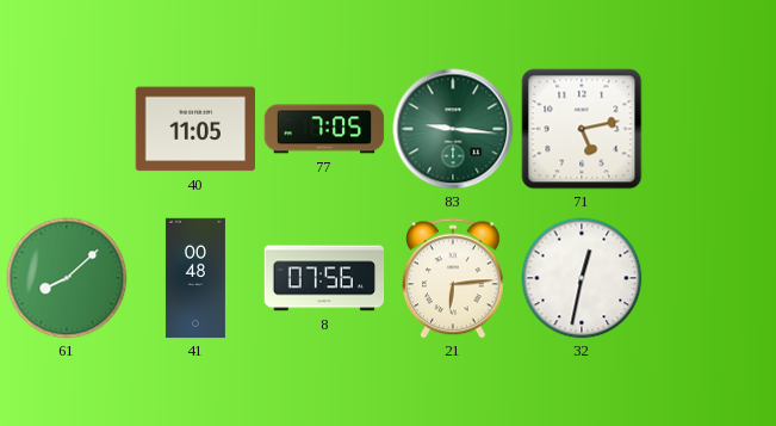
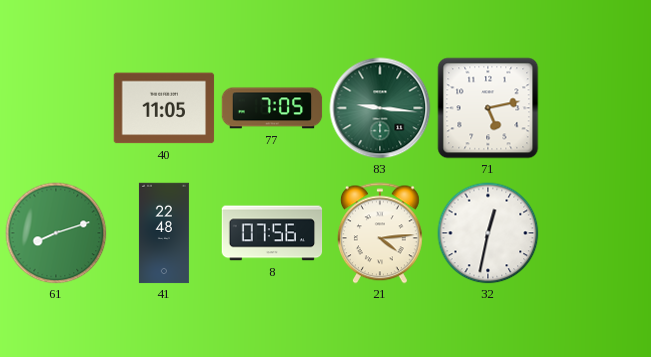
61: 8:08 -> 8:12
41: 00:48 -> 22:48
21: 6:14 -> 4:14
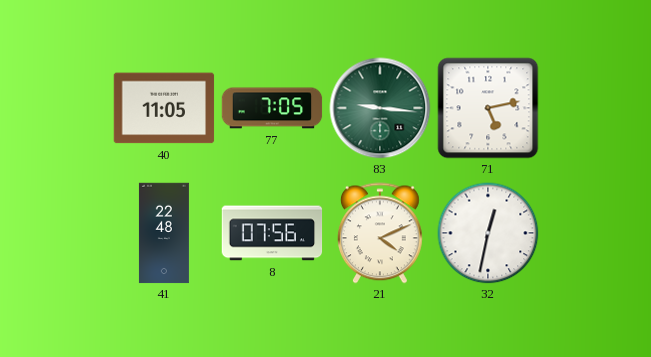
61: 8:12 -> none
21: 4:14 -> 4:11
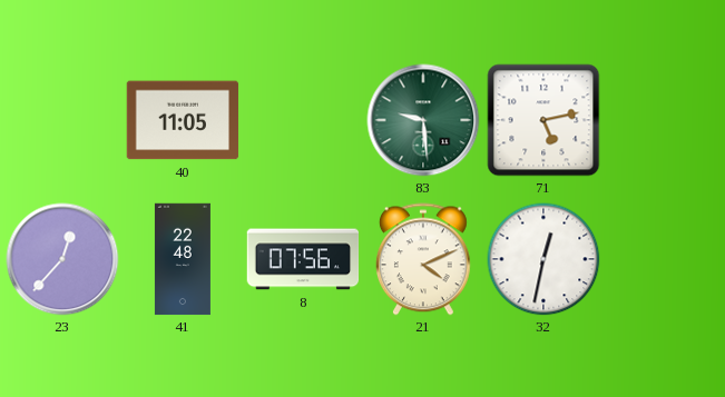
77: 7:05 -> none
83: 9:16 -> 9:29
23: none -> 12:37
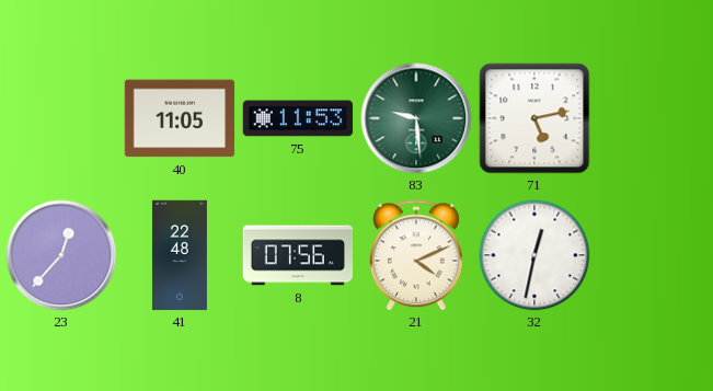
75: none -> 11:53
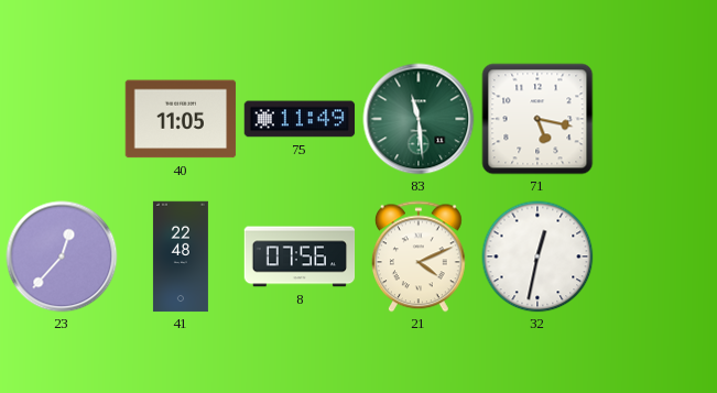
75: 11:53 -> 11:49
83: 9:29 -> 11:29
71: 5:13 -> 5:17
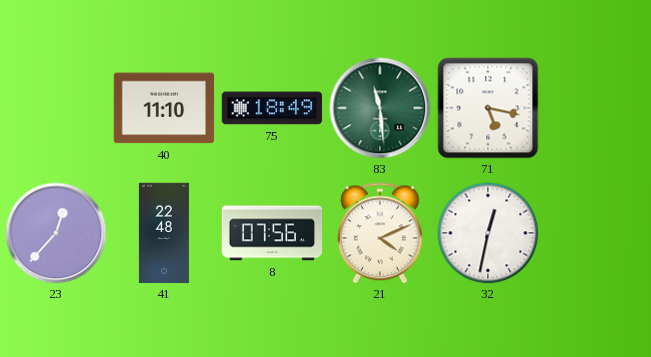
40: 11:05 -> 11:10
75: 11:49 -> 18:49
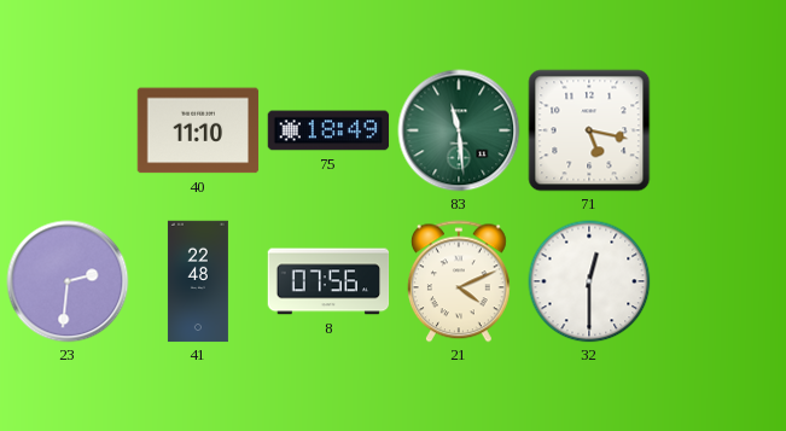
23: 12:37 -> 2:31
32: 12:32 -> 12:30
